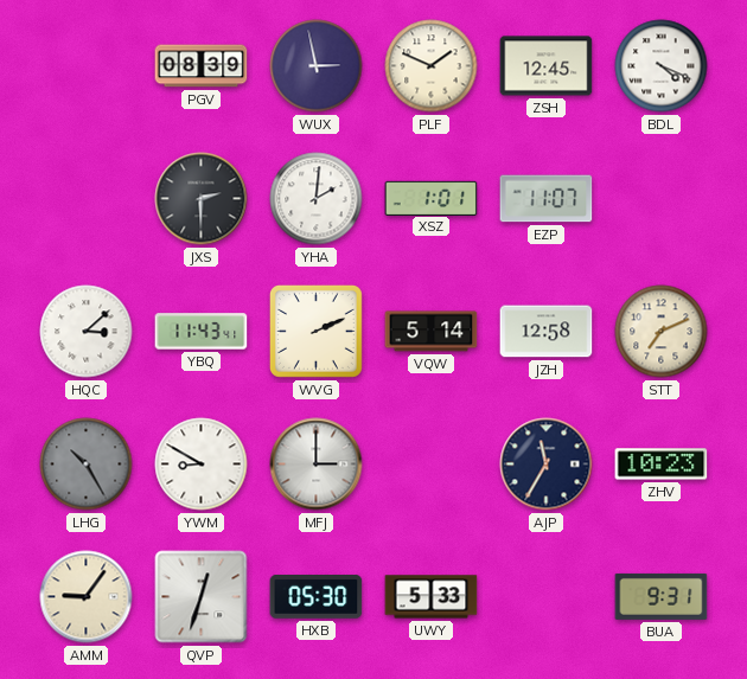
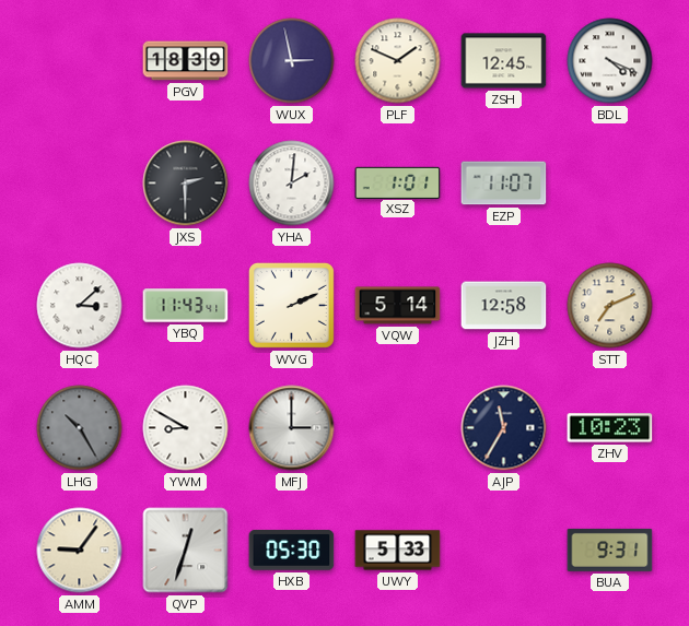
PGV: 08:39 -> 18:39
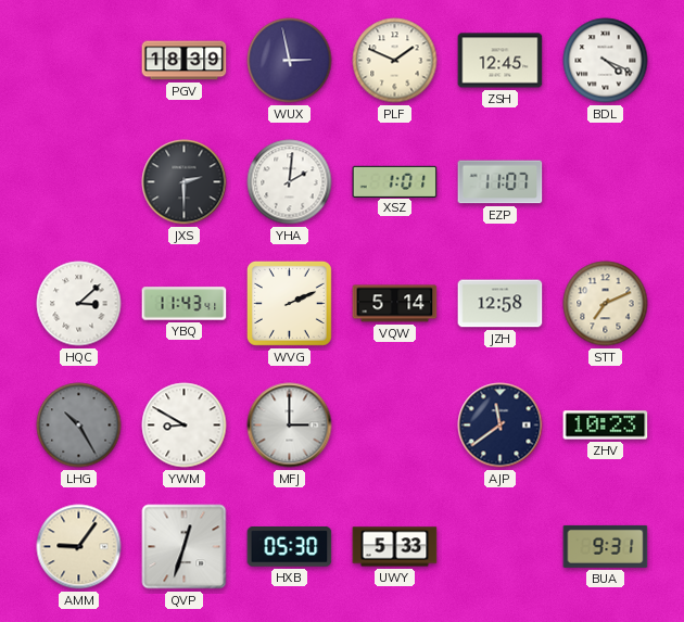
AJP: 11:35 -> 11:39
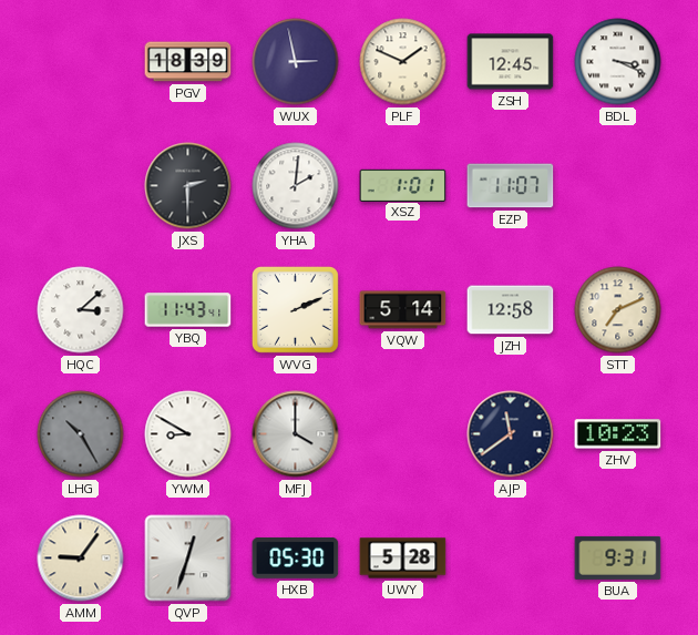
BDL: 4:19 -> 3:19
MFJ: 3:00 -> 4:00
UWY: 5:33 -> 5:28
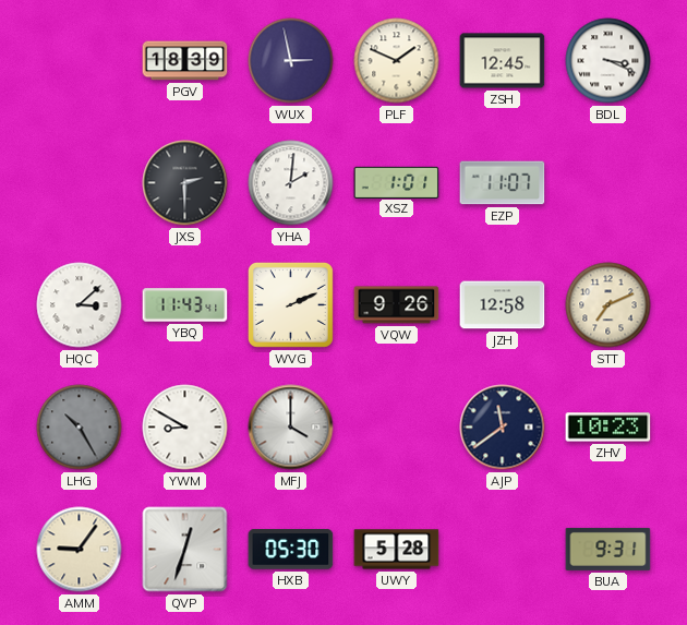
VQW: 5:14 -> 9:26
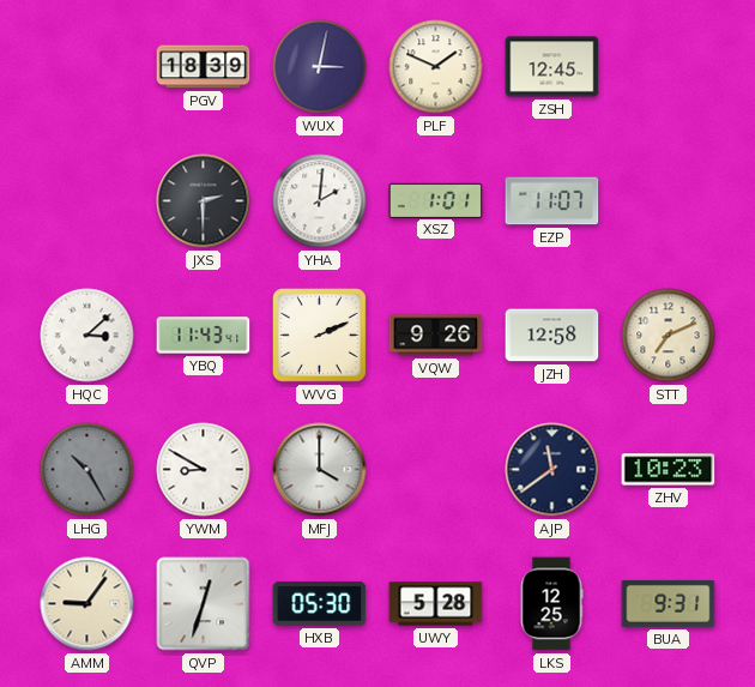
WUX: 2:58 -> 3:02
BDL: 3:19 -> none
LKS: none -> 12:25
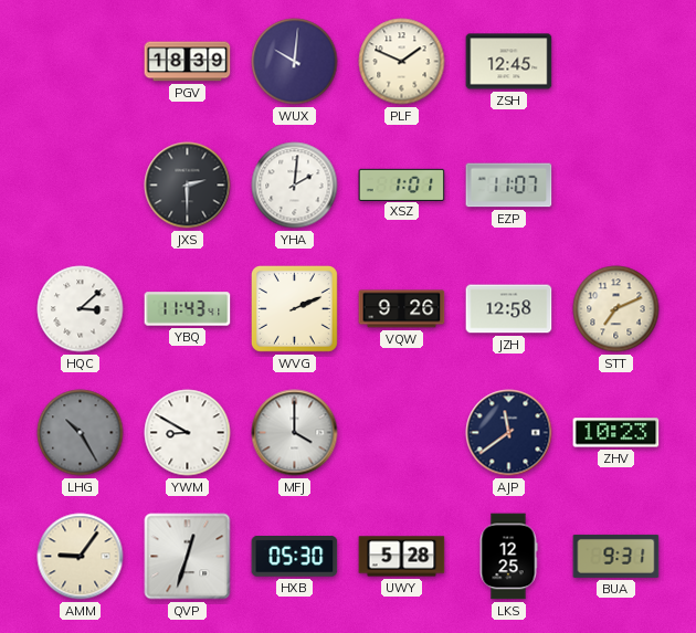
WUX: 3:02 -> 10:01
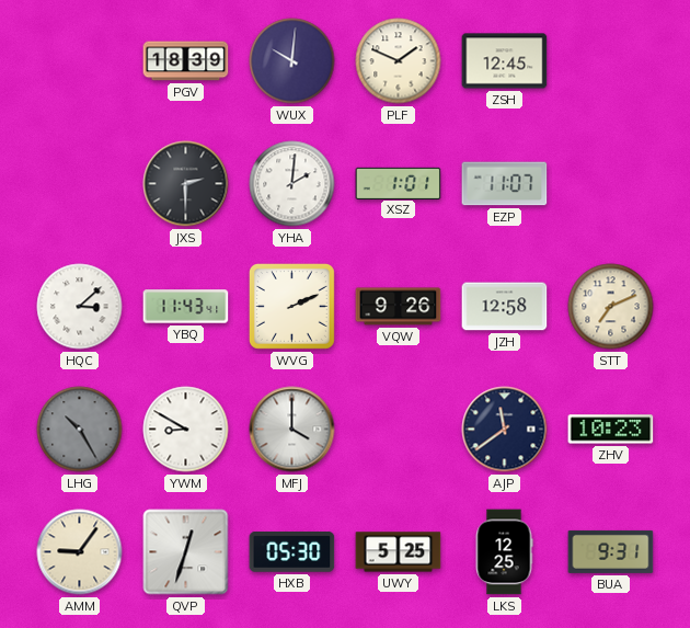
UWY: 5:28 -> 5:25
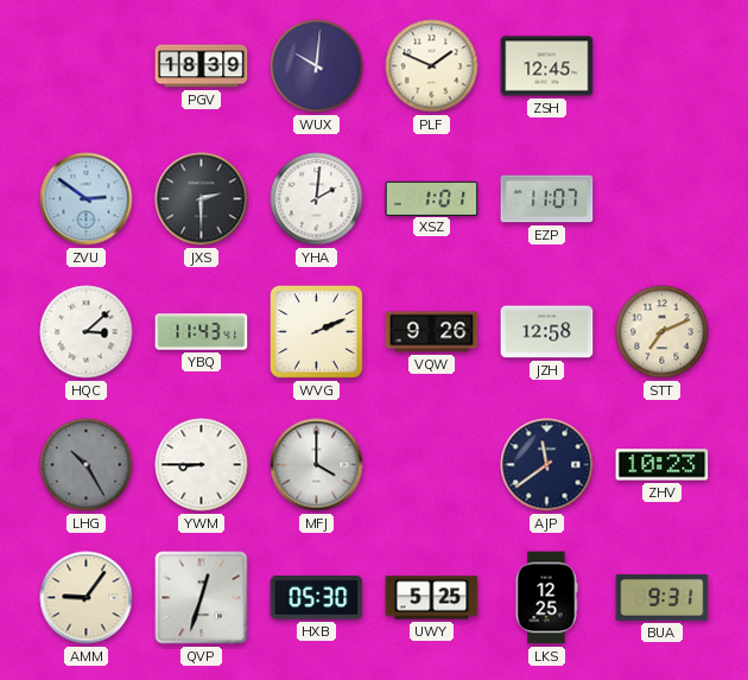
ZVU: none -> 2:51
YWM: 8:50 -> 8:45
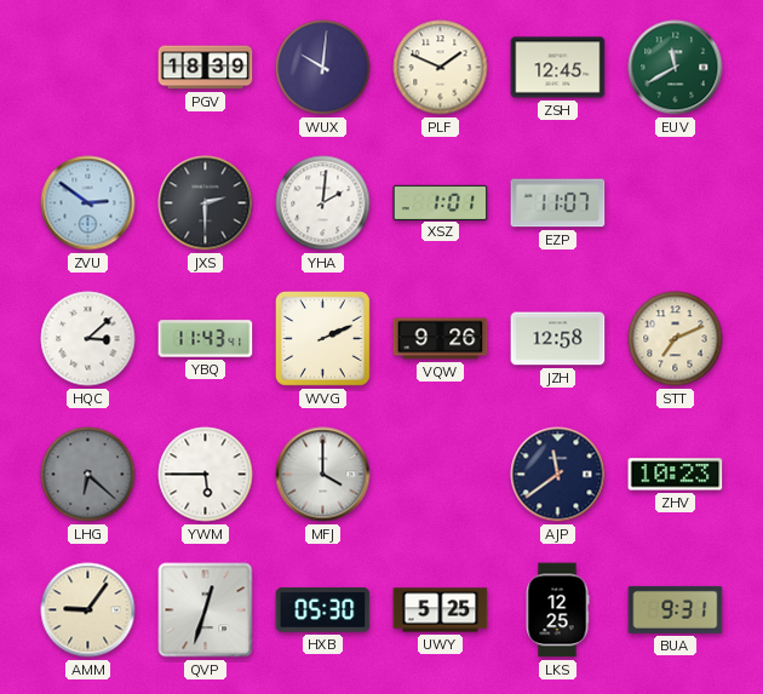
EUV: none -> 11:40
LHG: 10:25 -> 6:22
YWM: 8:45 -> 5:45
